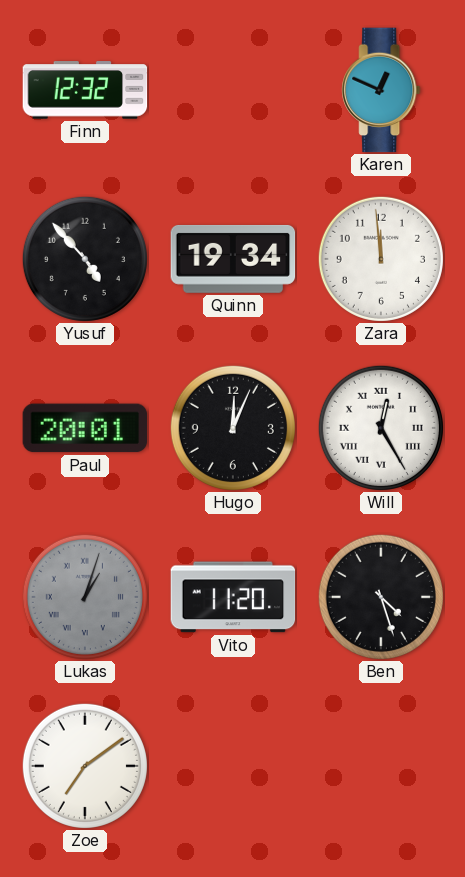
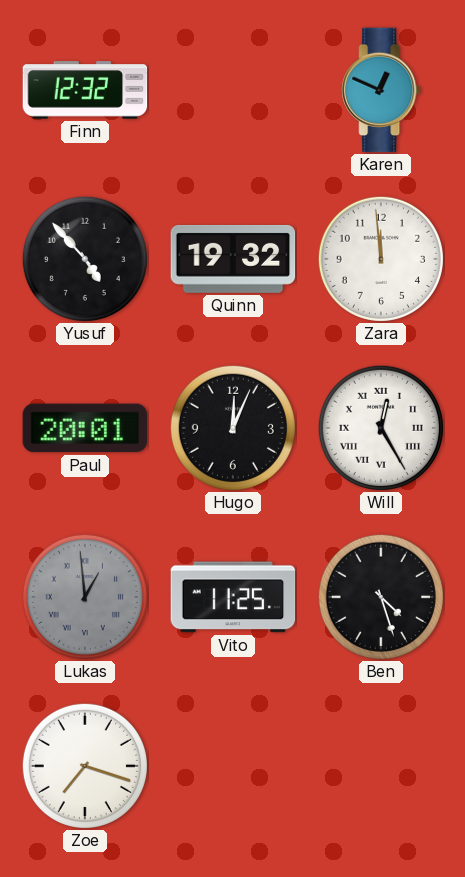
Quinn: 19:34 -> 19:32
Lukas: 1:03 -> 12:59
Vito: 11:20 -> 11:25
Zoe: 7:09 -> 7:18
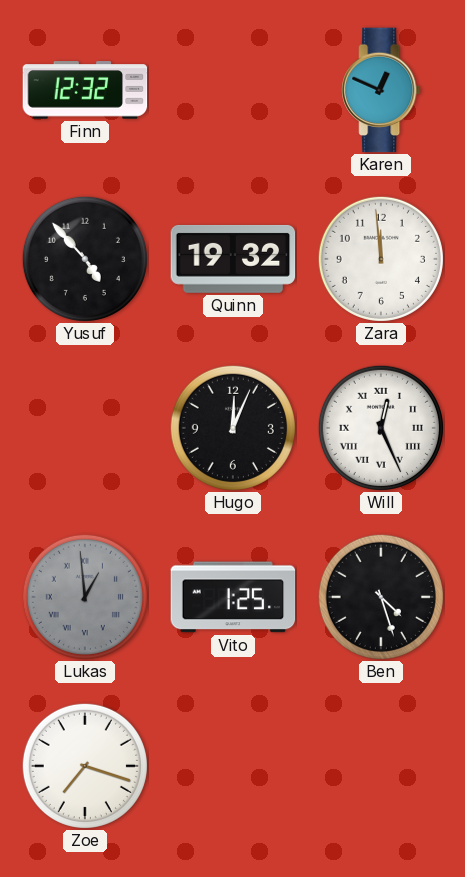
Paul: 20:01 -> none
Will: 12:25 -> 12:26
Vito: 11:25 -> 1:25
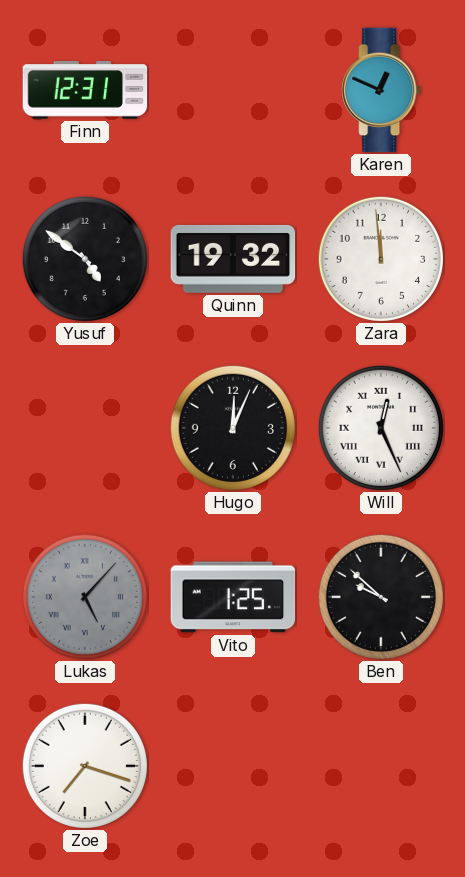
Finn: 12:32 -> 12:31
Yusuf: 4:53 -> 4:51
Lukas: 12:59 -> 5:07
Ben: 4:27 -> 9:52
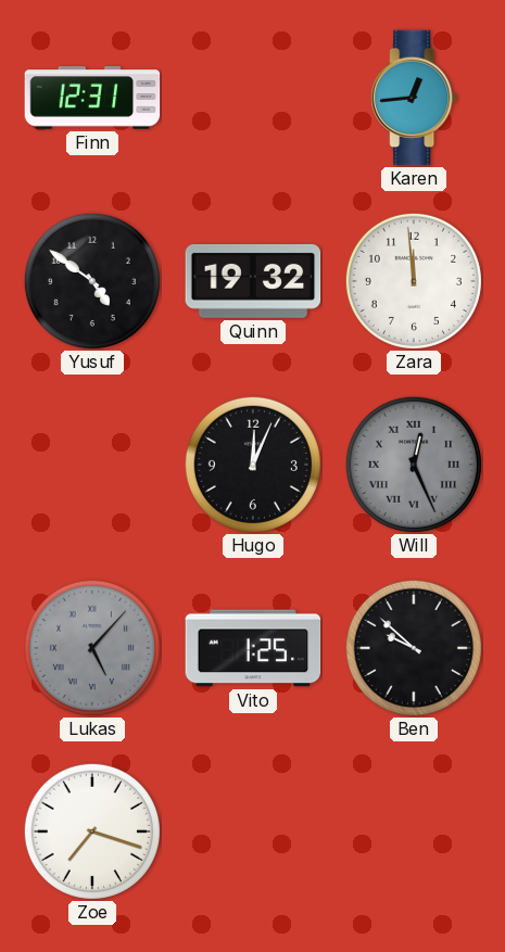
Karen: 12:49 -> 12:44
Will dial: white -> grey
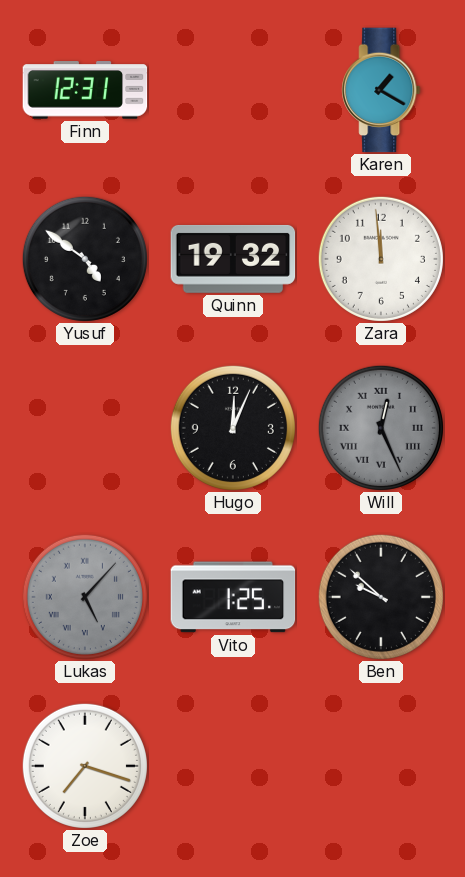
Karen: 12:44 -> 1:20
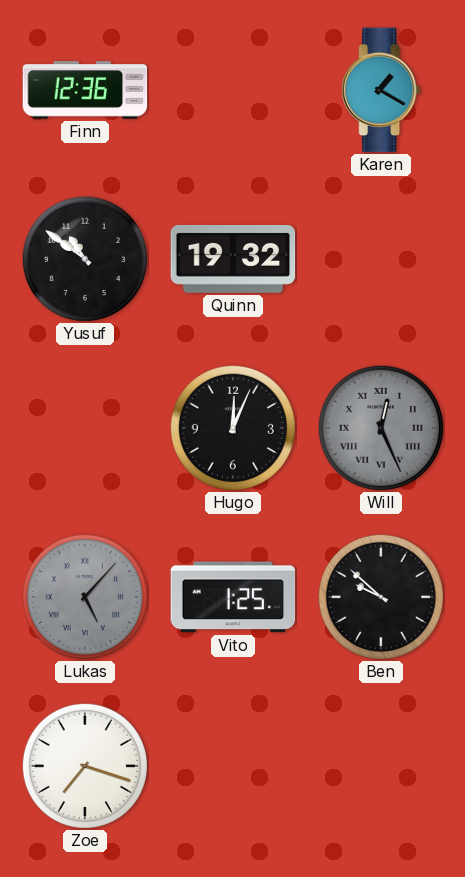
Finn: 12:31 -> 12:36
Yusuf: 4:51 -> 10:51
Zara: 11:59 -> none
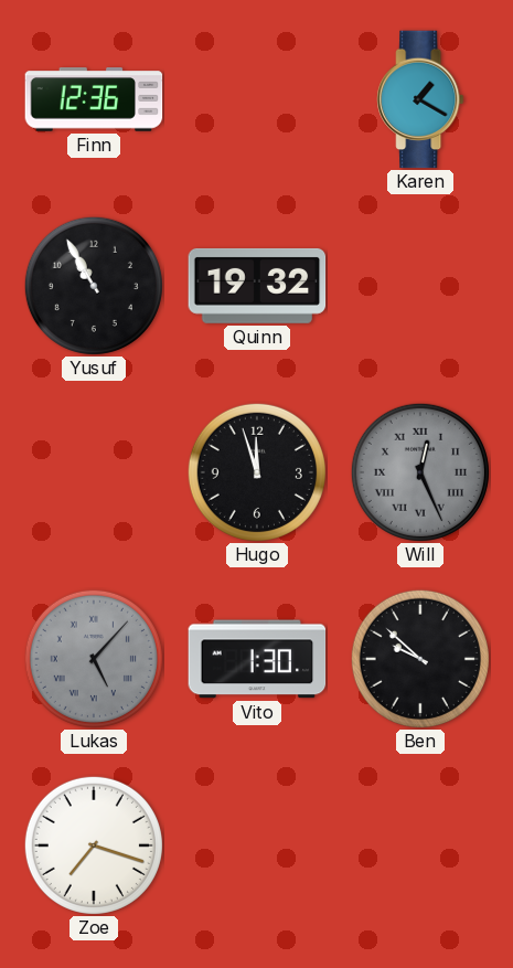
Yusuf: 10:51 -> 10:55
Hugo: 12:04 -> 11:57
Vito: 1:25 -> 1:30
